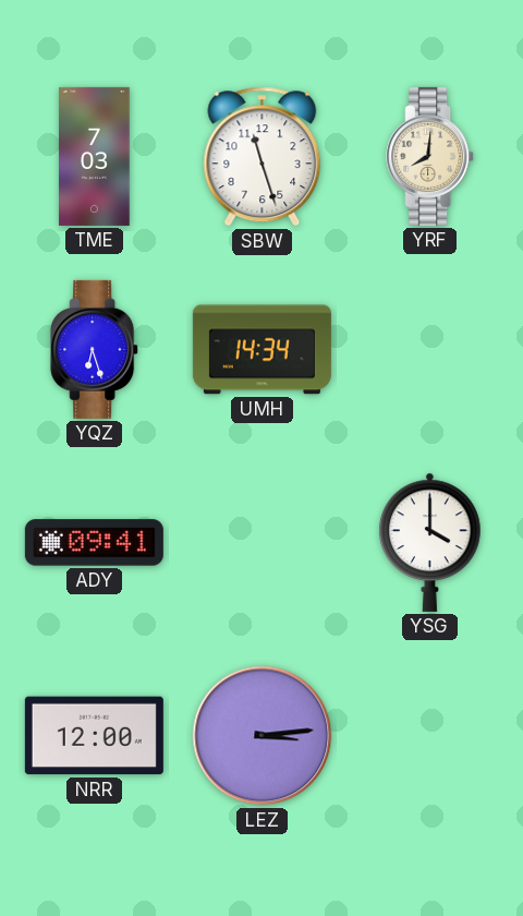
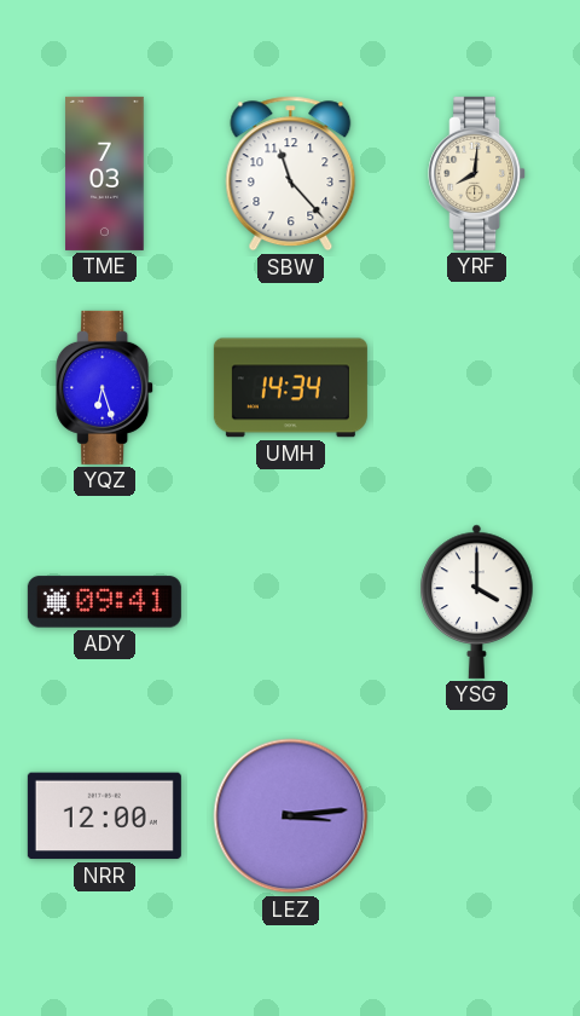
SBW: 11:27 -> 11:23
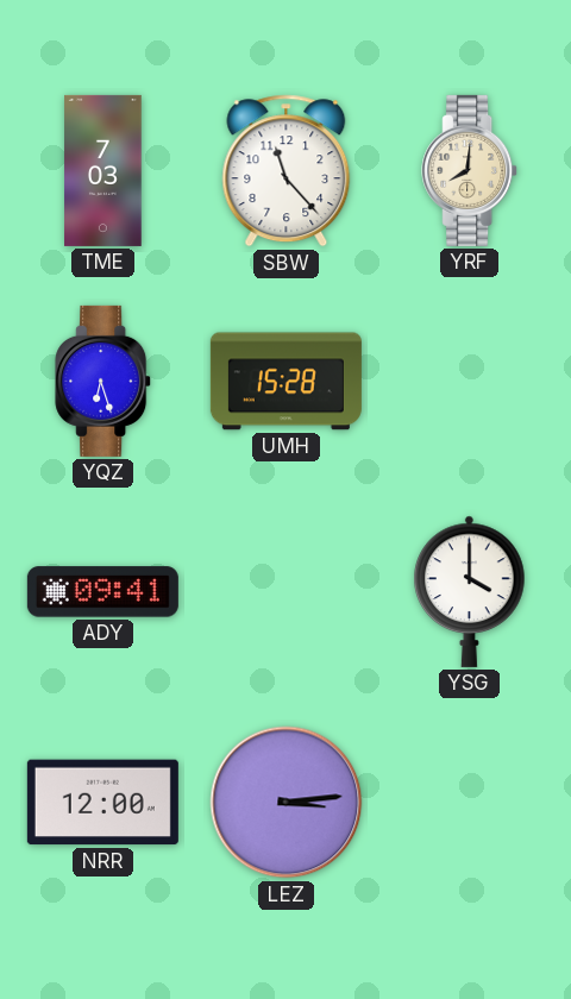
UMH: 14:34 -> 15:28
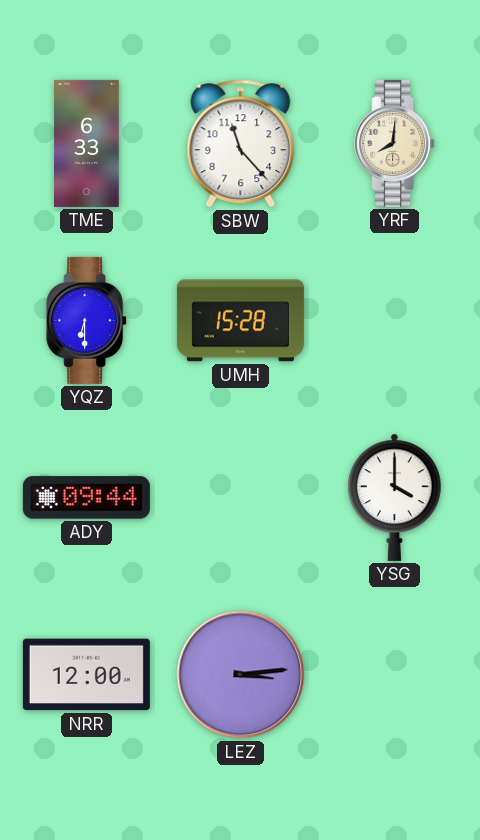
TME: 7:03 -> 6:33
YQZ: 6:27 -> 6:30
ADY: 09:41 -> 09:44
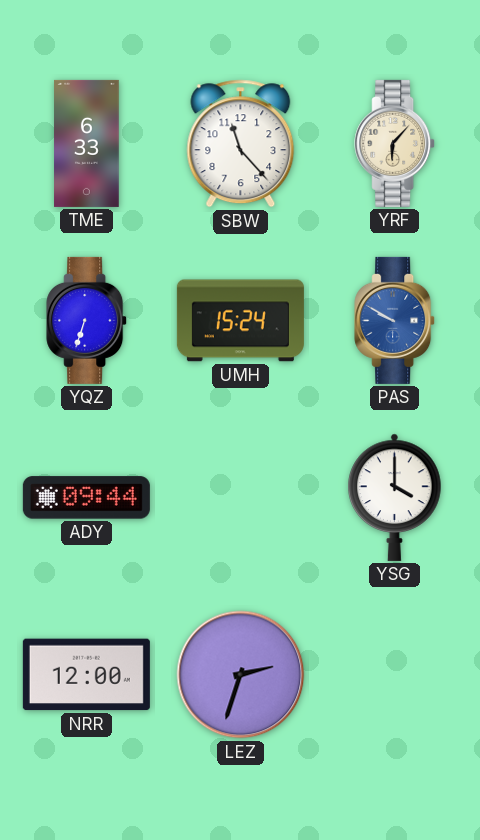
YRF: 8:01 -> 6:07
YQZ: 6:30 -> 6:33
UMH: 15:28 -> 15:24
PAS: none -> 9:50
LEZ: 3:14 -> 2:33
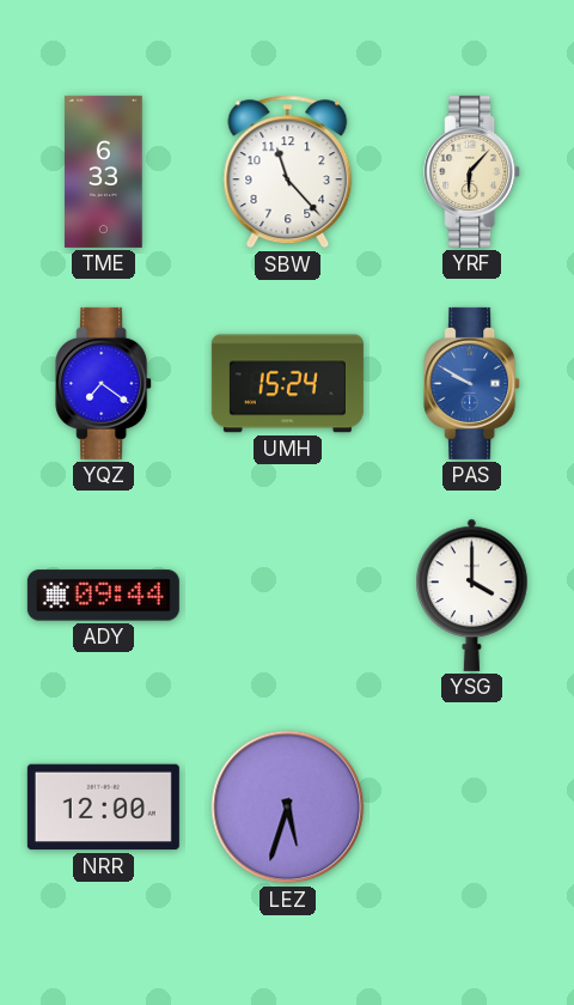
YQZ: 6:33 -> 7:21
LEZ: 2:33 -> 5:33
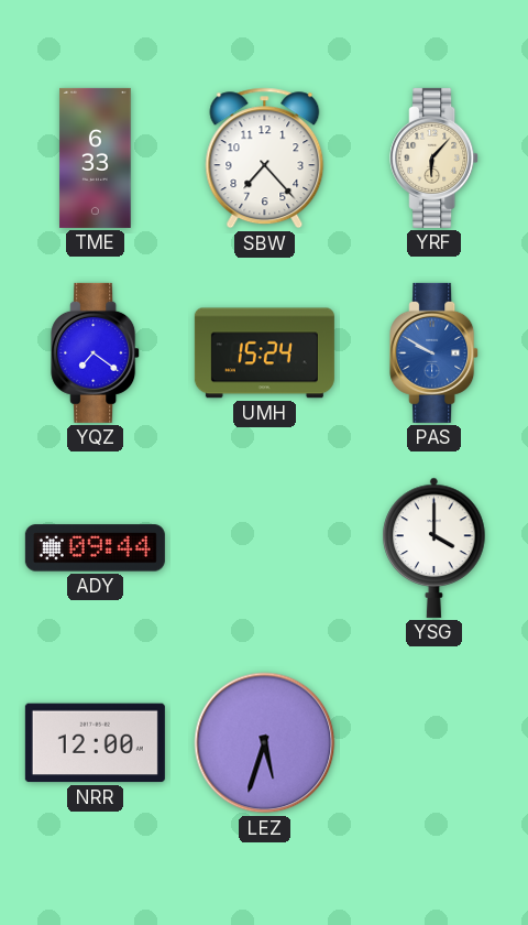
SBW: 11:23 -> 7:23
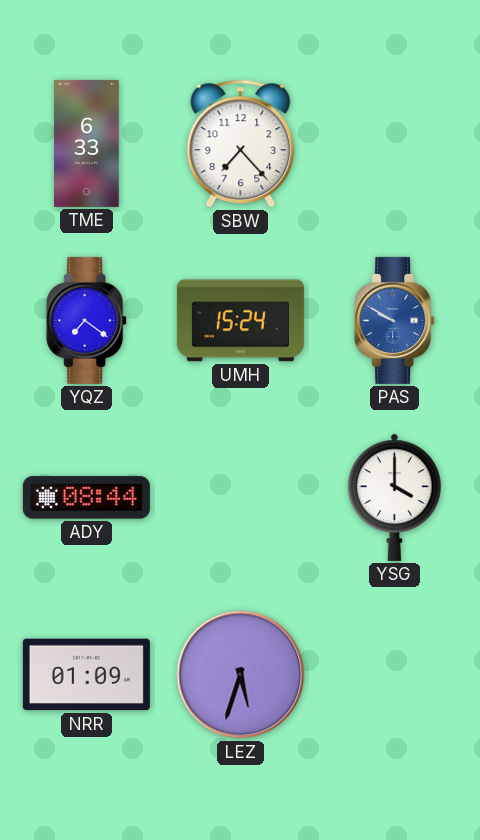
YRF: 6:07 -> none
ADY: 09:44 -> 08:44
NRR: 12:00 -> 01:09
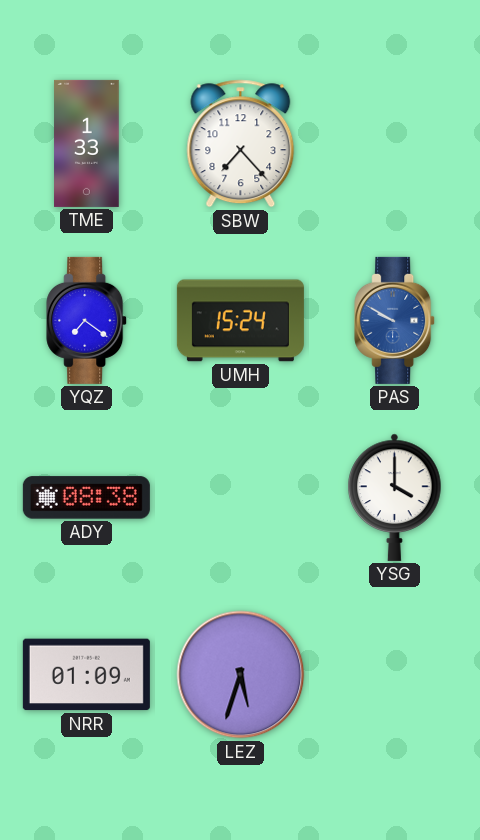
TME: 6:33 -> 1:33
ADY: 08:44 -> 08:38
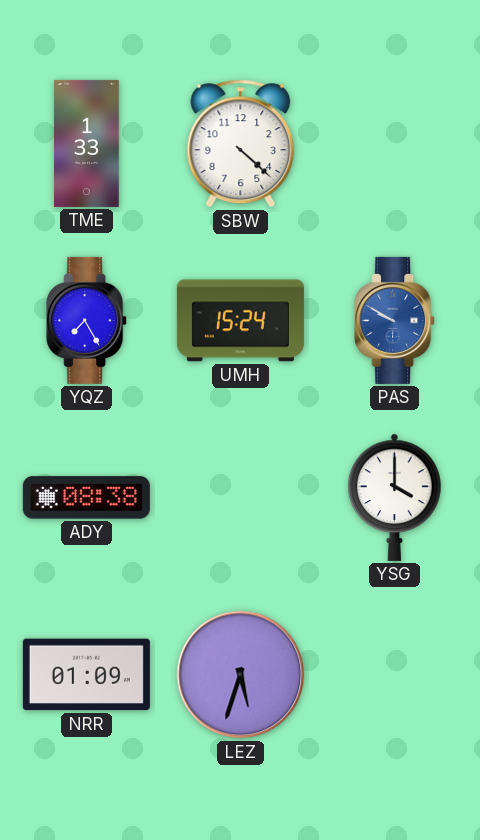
SBW: 7:23 -> 4:22
YQZ: 7:21 -> 7:25
